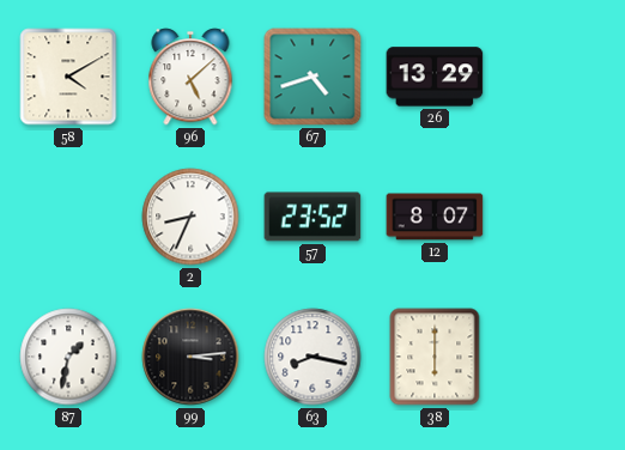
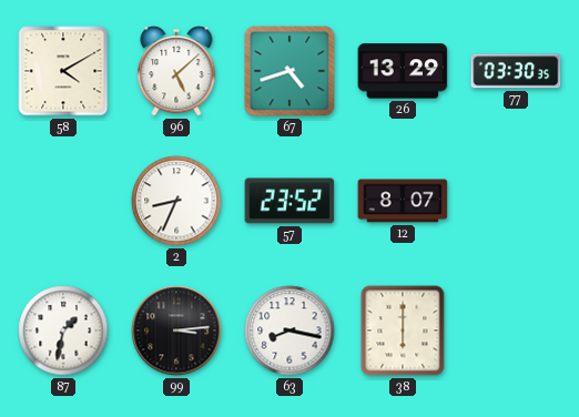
77: none -> 03:30
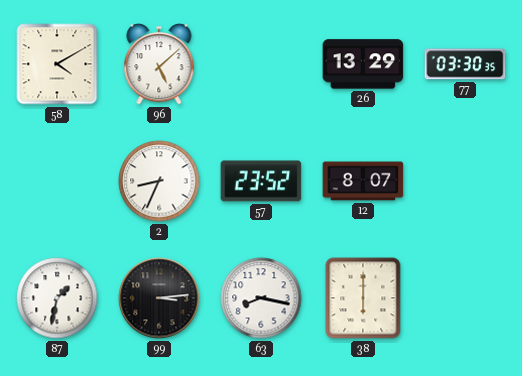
67: 4:42 -> none
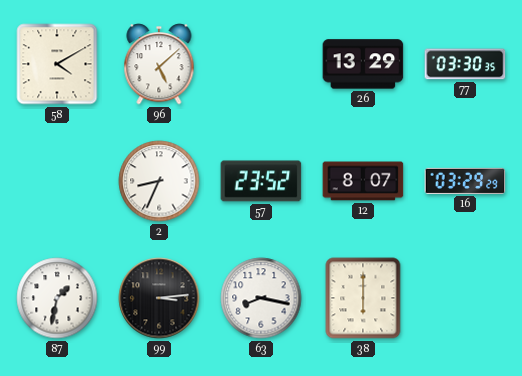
16: none -> 03:29
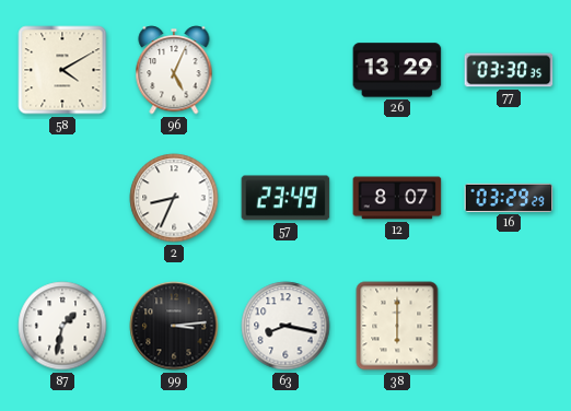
96: 5:08 -> 5:04
57: 23:52 -> 23:49
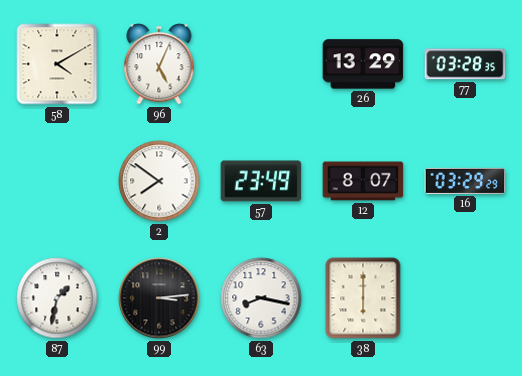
77: 03:30 -> 03:28
2: 8:34 -> 7:51
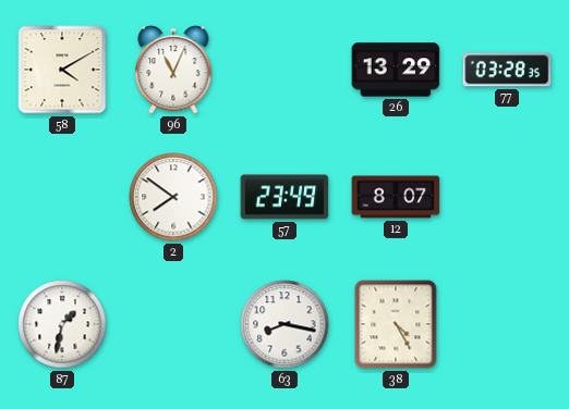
96: 5:04 -> 11:04
16: 03:29 -> none
99: 3:14 -> none
38: 6:00 -> 4:25
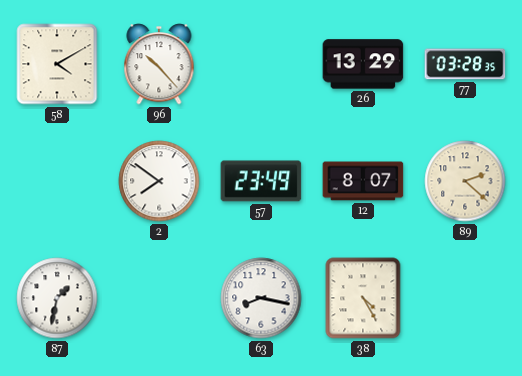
96: 11:04 -> 10:23
89: none -> 2:22
